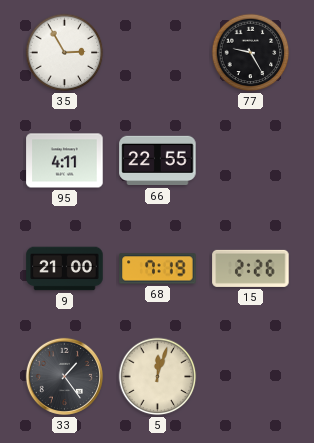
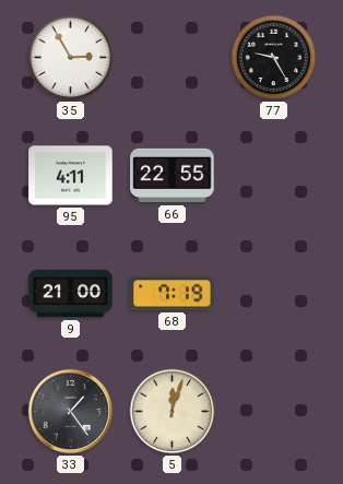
15: 2:26 -> none
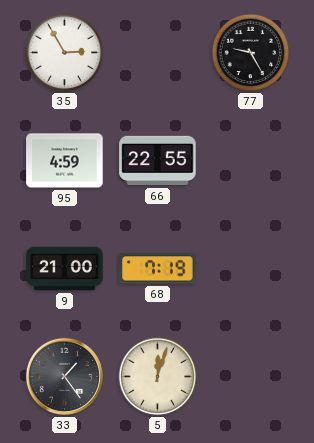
95: 4:11 -> 4:59
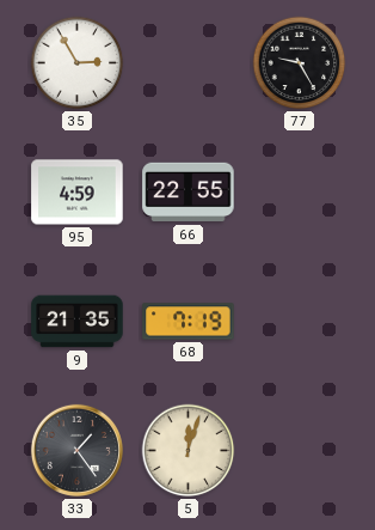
9: 21:00 -> 21:35
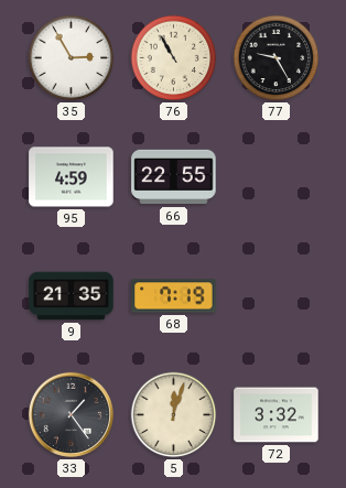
76: none -> 10:55
72: none -> 3:32
